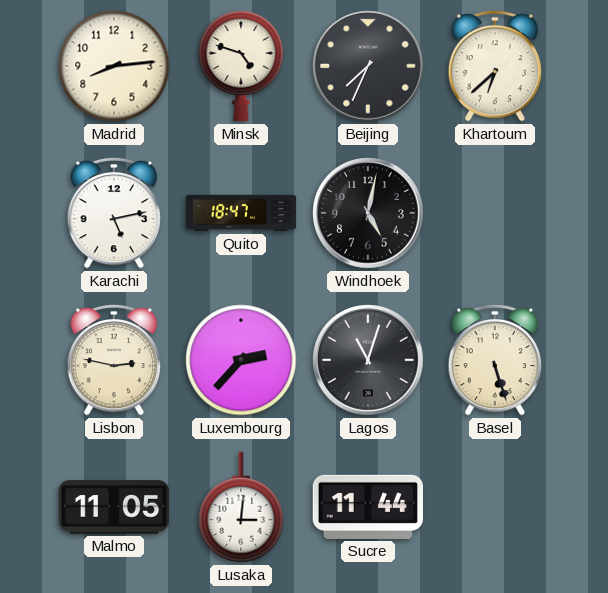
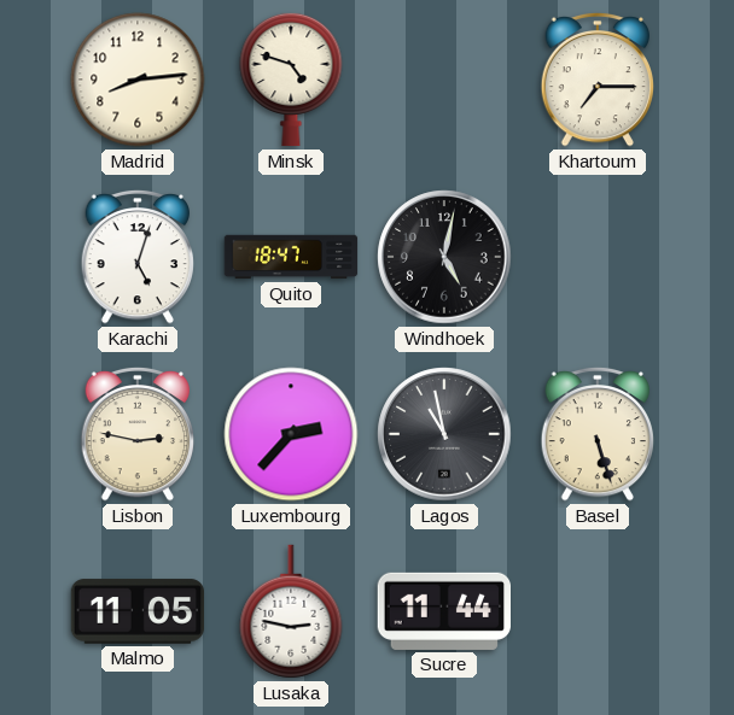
Beijing: 7:34 -> none
Khartoum: 6:38 -> 7:15
Karachi: 5:13 -> 5:03
Lagos: 11:03 -> 10:58
Lusaka: 3:01 -> 2:47
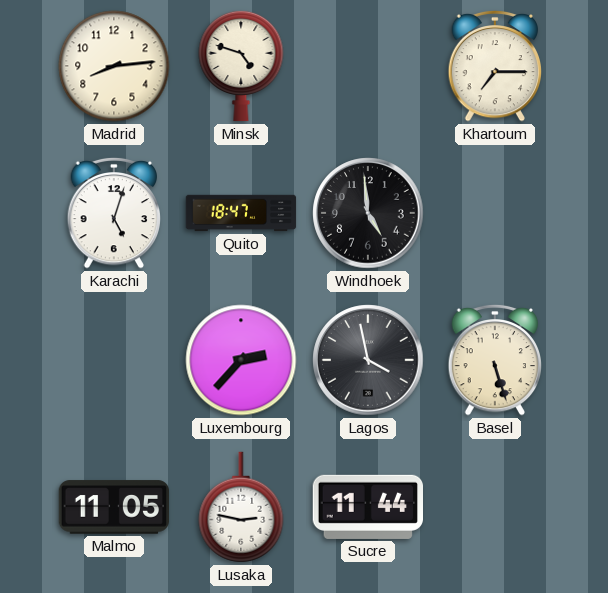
Windhoek: 5:02 -> 4:59
Lisbon: 2:47 -> none
Lagos: 10:58 -> 3:58
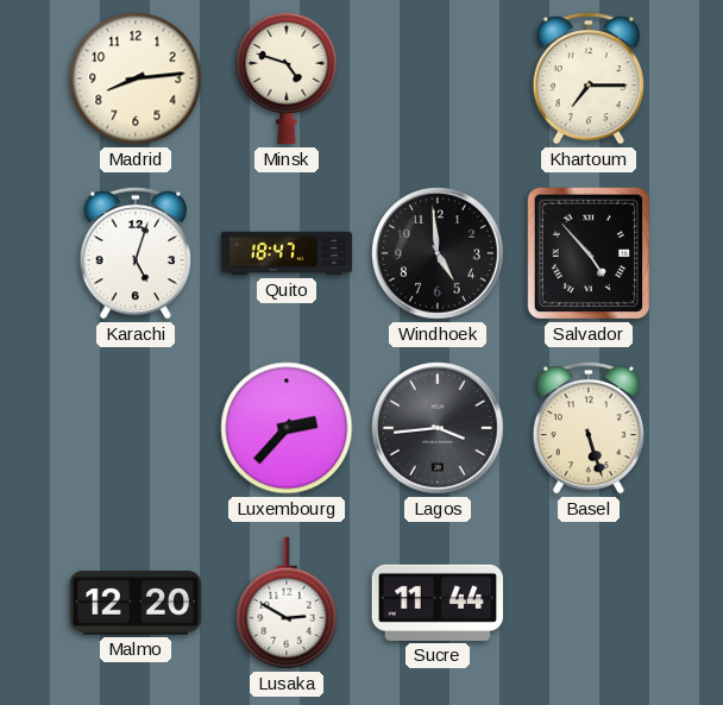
Salvador: none -> 4:53
Lagos: 3:58 -> 3:44
Malmo: 11:05 -> 12:20
Lusaka: 2:47 -> 2:50
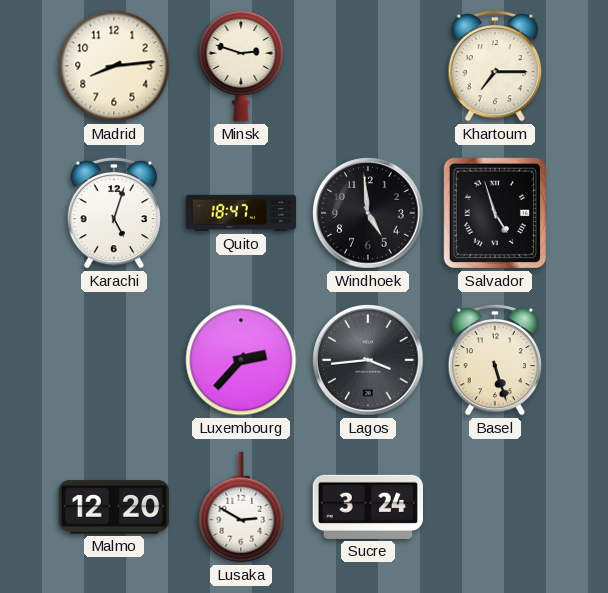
Minsk: 4:48 -> 2:48
Salvador: 4:53 -> 4:57
Sucre: 11:44 -> 3:24
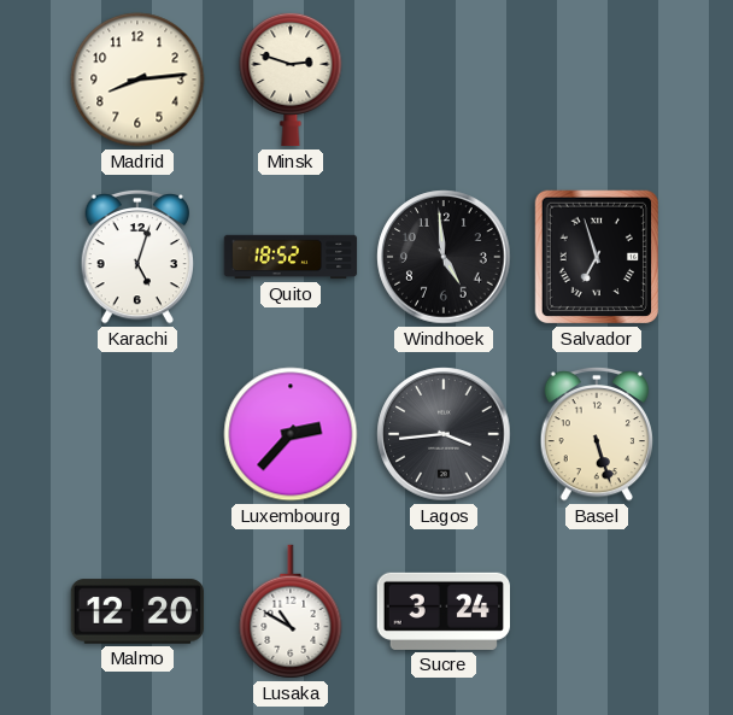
Khartoum: 7:15 -> none
Quito: 18:47 -> 18:52
Salvador: 4:57 -> 6:57
Lusaka: 2:50 -> 10:50
